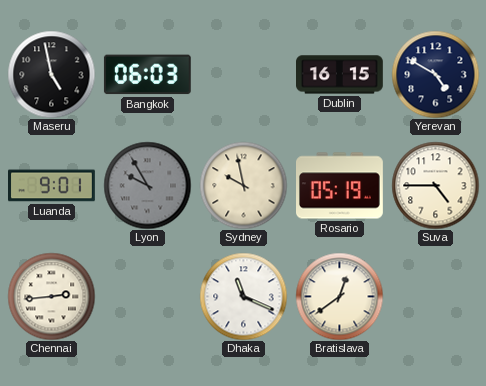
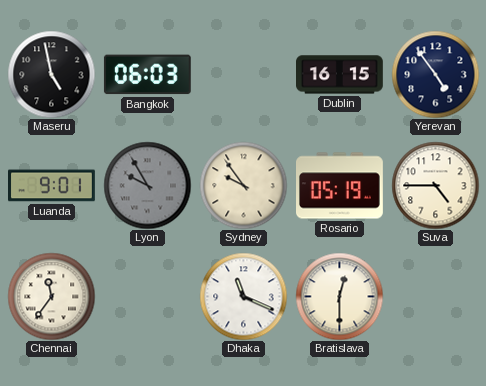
Yerevan: 4:50 -> 4:54
Sydney: 9:58 -> 9:54
Chennai: 2:44 -> 11:36
Bratislava: 12:39 -> 12:30
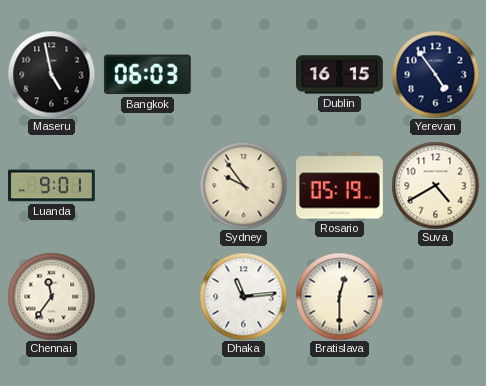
Lyon: 9:55 -> none
Suva: 4:45 -> 4:40
Dhaka: 11:19 -> 11:14
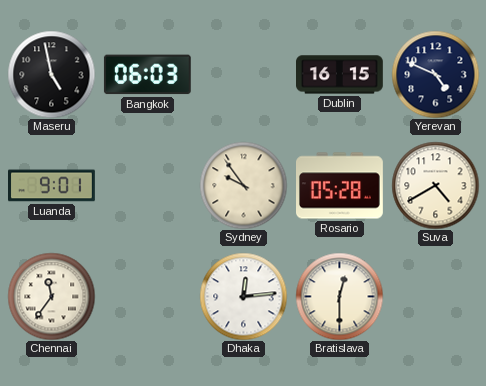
Yerevan: 4:54 -> 4:49
Rosario: 05:19 -> 05:28
Dhaka: 11:14 -> 12:14
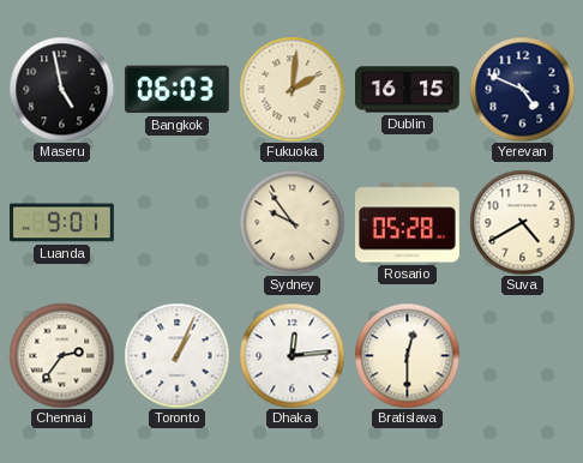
Fukuoka: none -> 2:01
Chennai: 11:36 -> 2:36
Toronto: none -> 1:04
